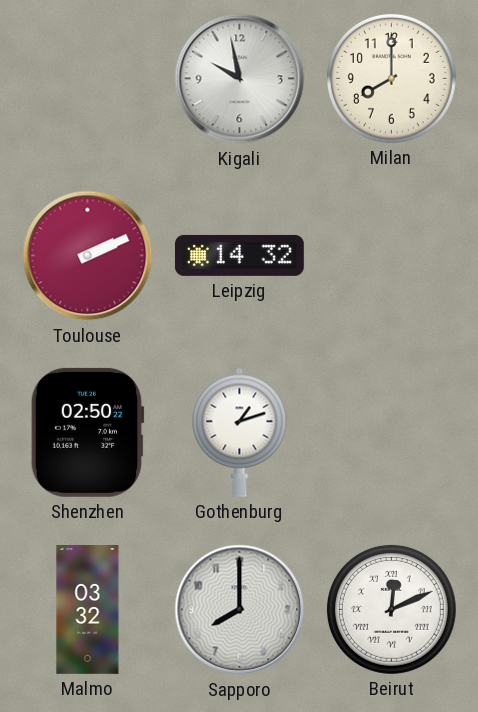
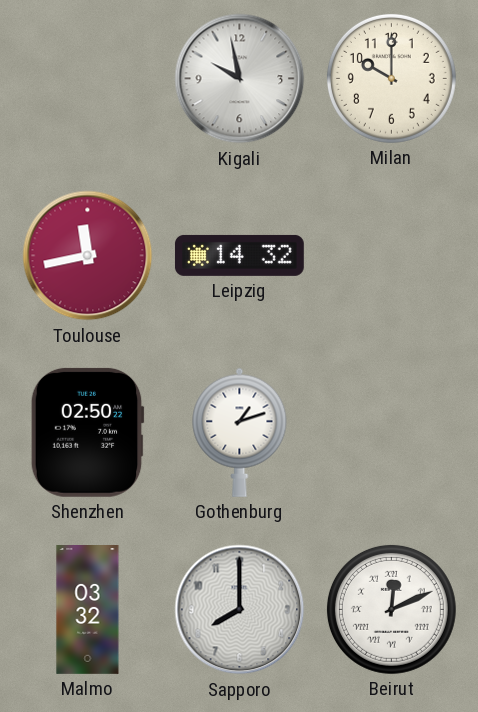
Milan: 8:00 -> 10:00
Toulouse: 2:11 -> 11:43
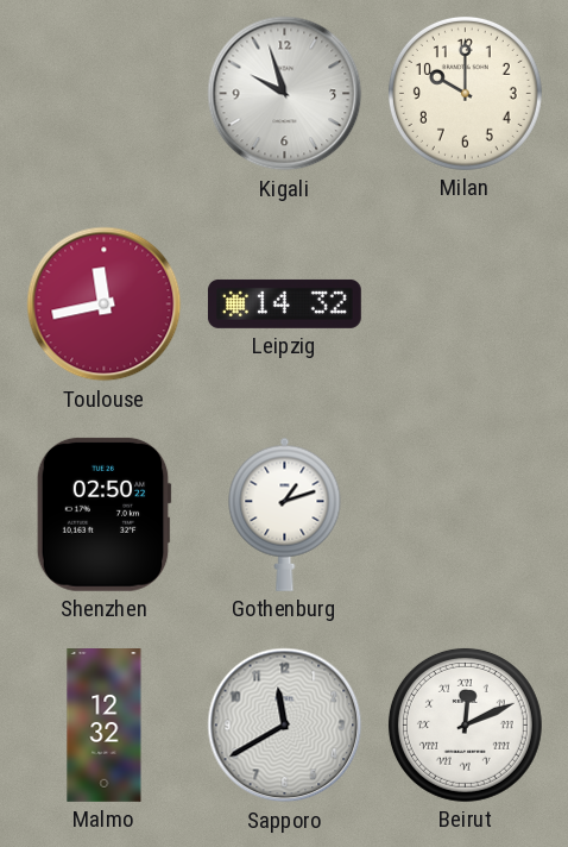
Kigali: 9:58 -> 9:57
Malmo: 03:32 -> 12:32
Sapporo: 8:00 -> 11:40
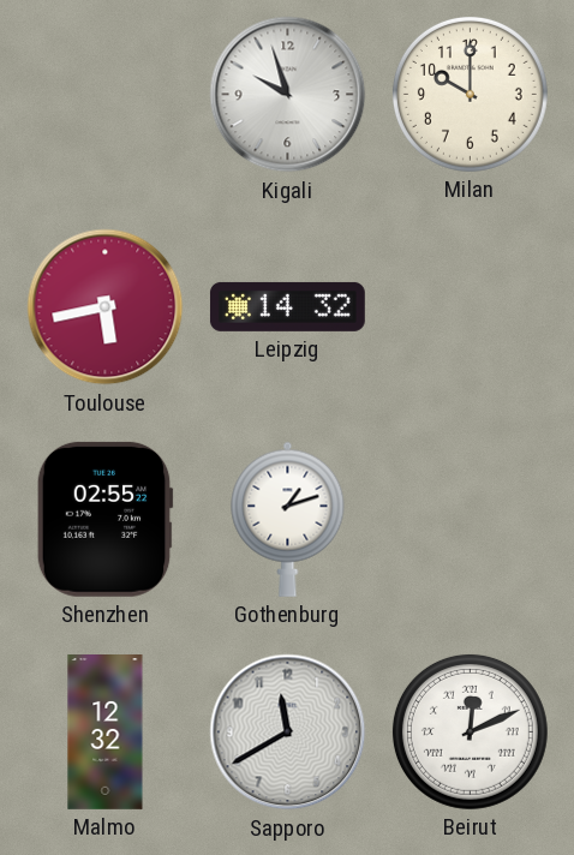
Toulouse: 11:43 -> 5:43
Shenzhen: 02:50 -> 02:55
